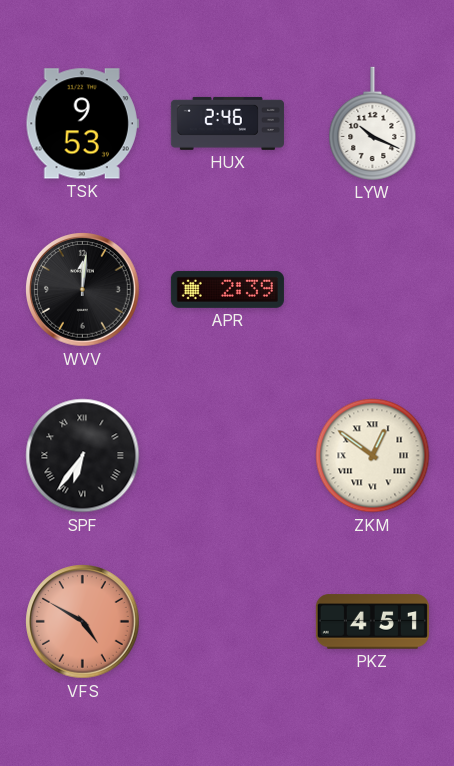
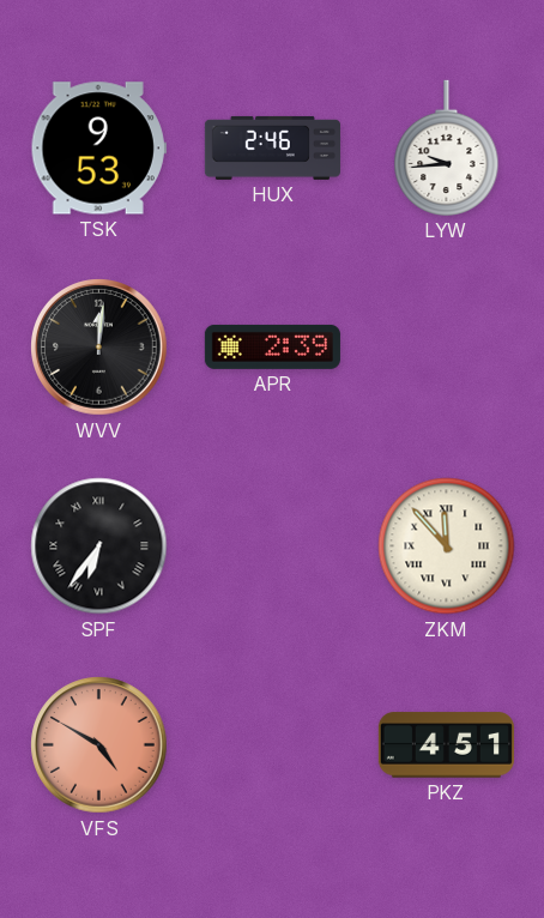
LYW: 10:19 -> 9:44
ZKM: 12:51 -> 11:53
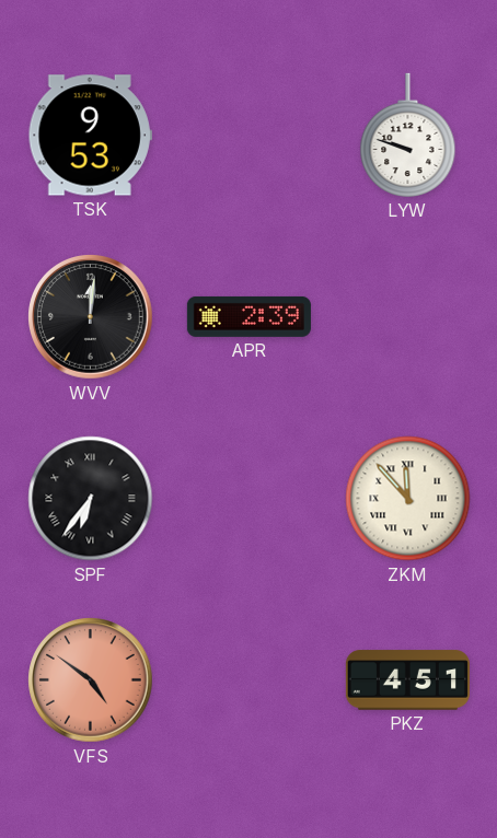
HUX: 2:46 -> none
LYW: 9:44 -> 9:48
VFS: 4:50 -> 4:51
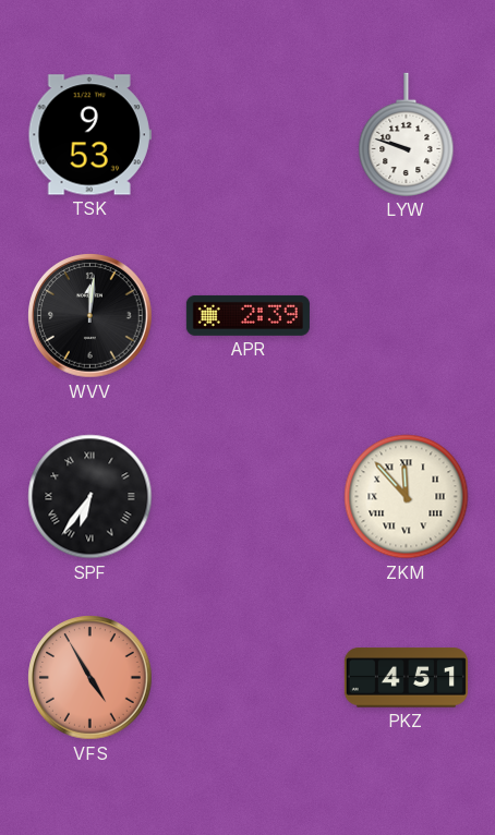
VFS: 4:51 -> 4:55
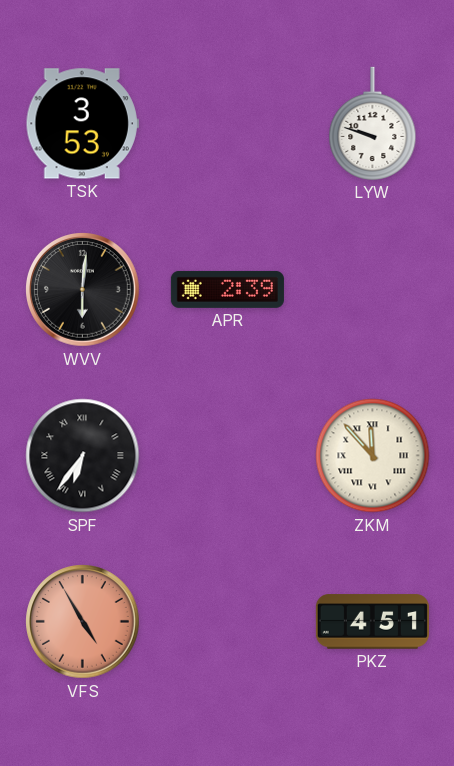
TSK: 9:53 -> 3:53
WVV: 12:01 -> 6:01
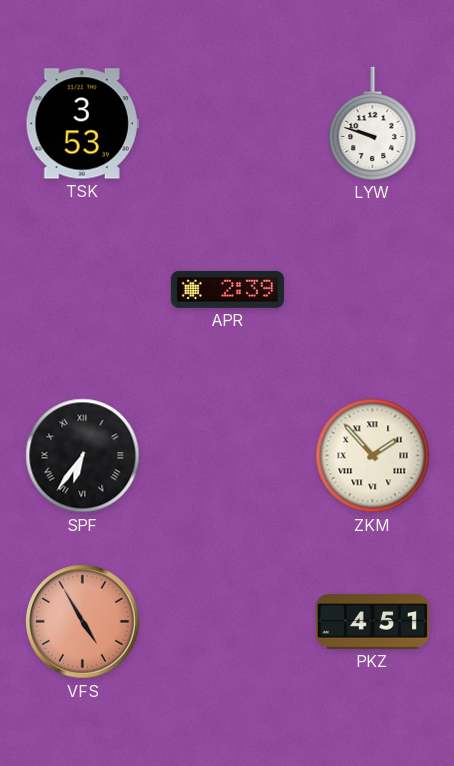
WVV: 6:01 -> none
ZKM: 11:53 -> 1:53
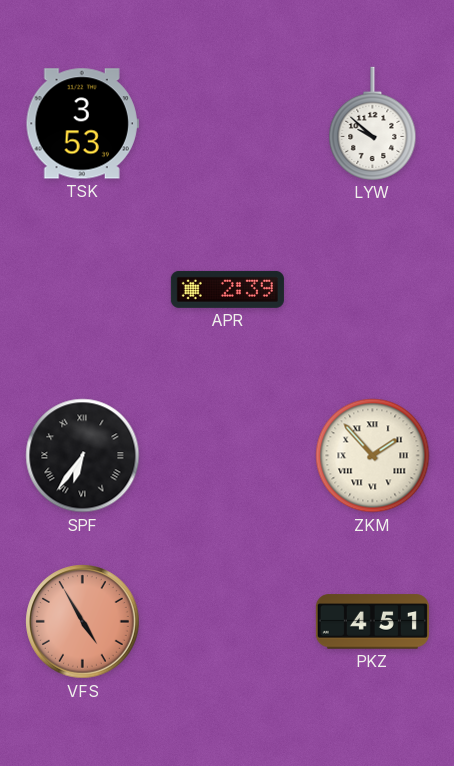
LYW: 9:48 -> 9:52
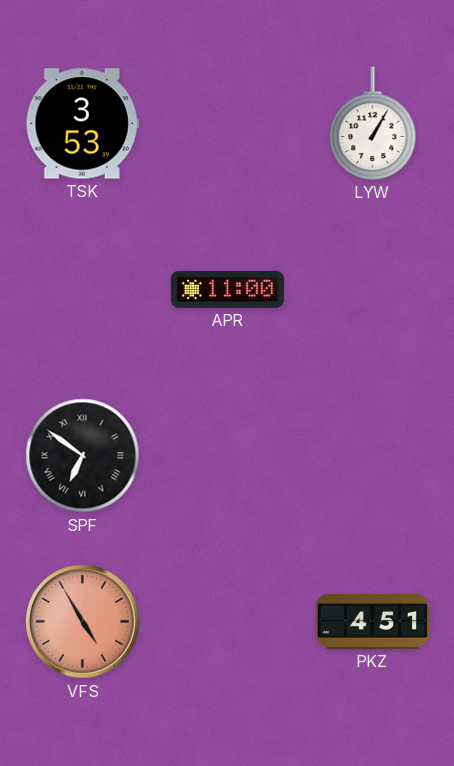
LYW: 9:52 -> 1:05
APR: 2:39 -> 11:00
SPF: 6:36 -> 6:51
ZKM: 1:53 -> none
